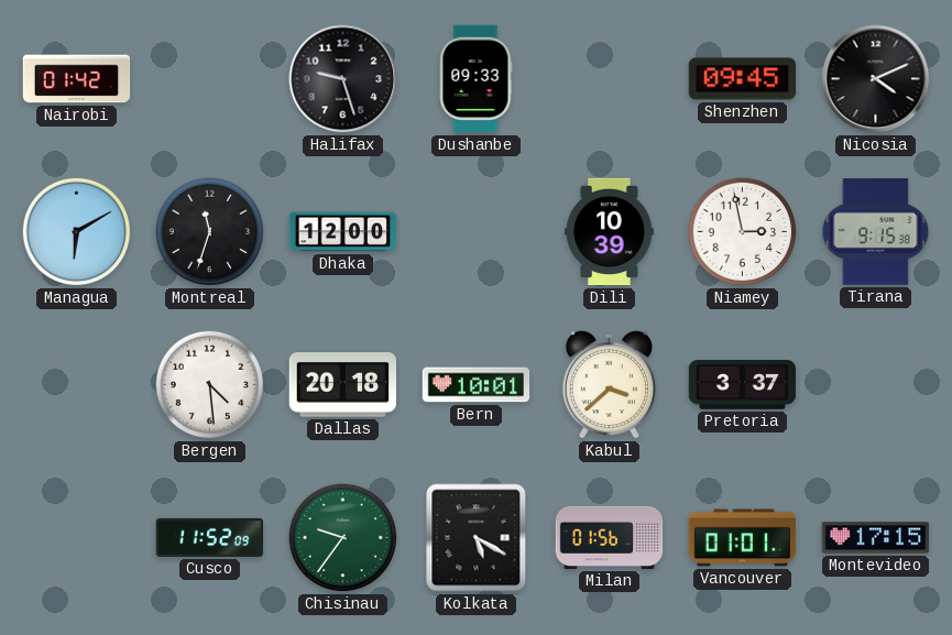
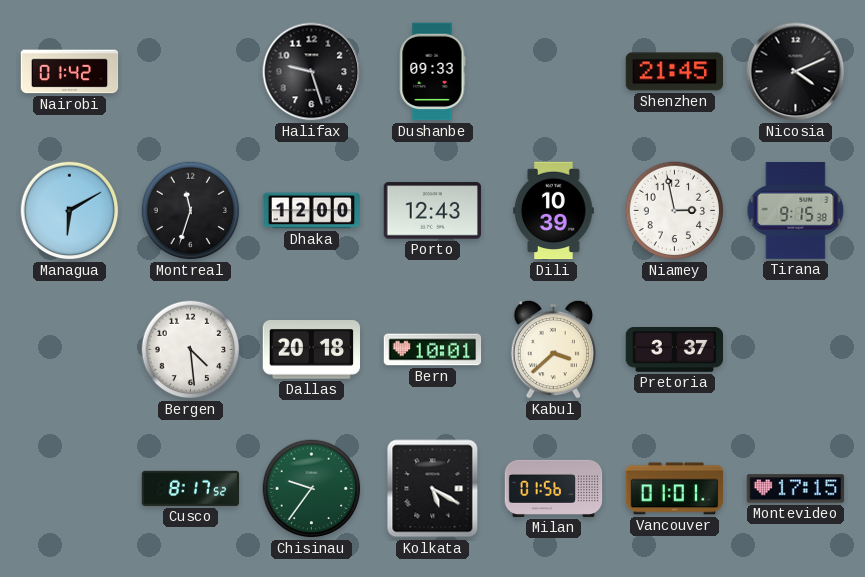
Shenzhen: 09:45 -> 21:45
Porto: none -> 12:43
Cusco: 11:52 -> 8:17
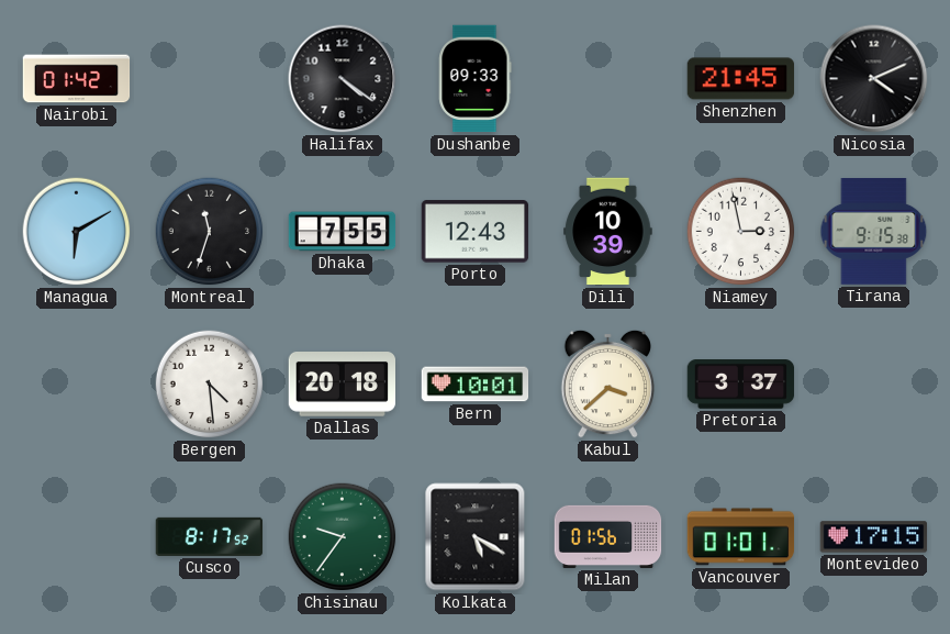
Halifax: 9:27 -> 4:21
Dhaka: 12:00 -> 7:55
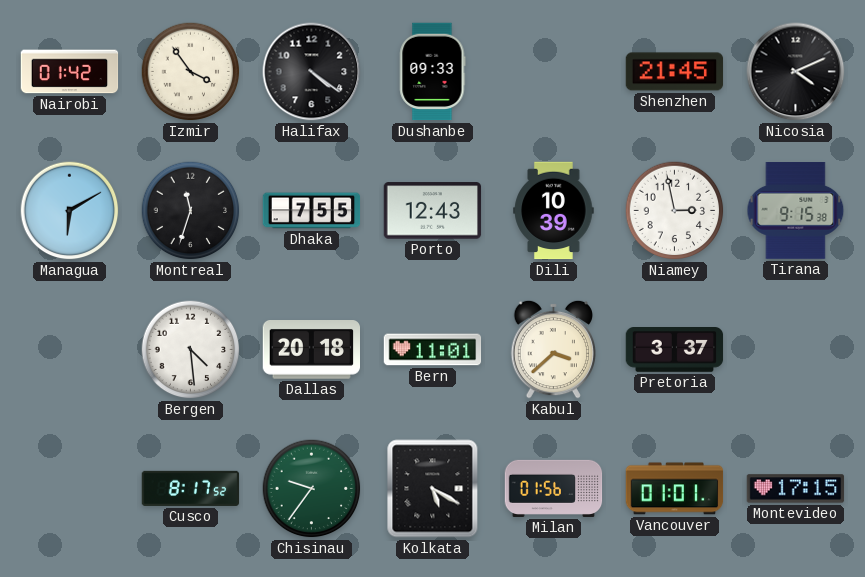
Izmir: none -> 3:54
Bern: 10:01 -> 11:01
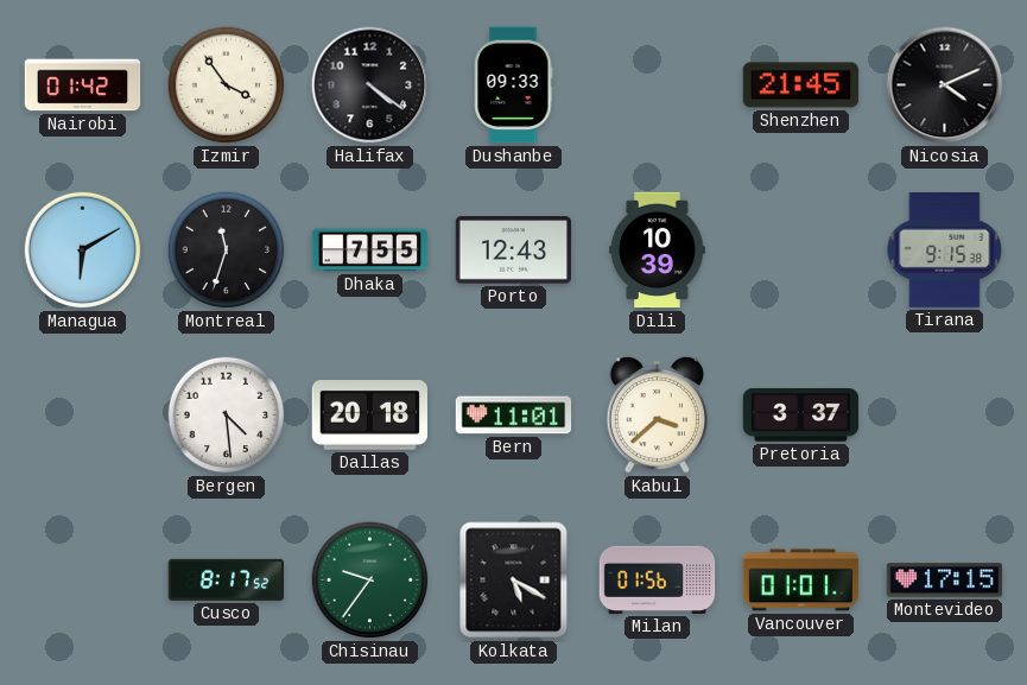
Niamey: 2:58 -> none
